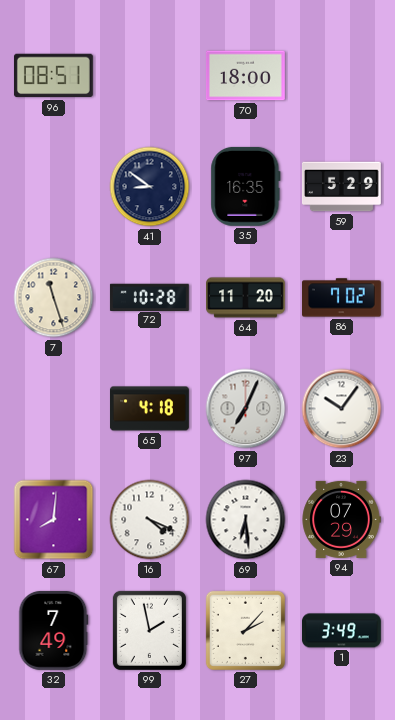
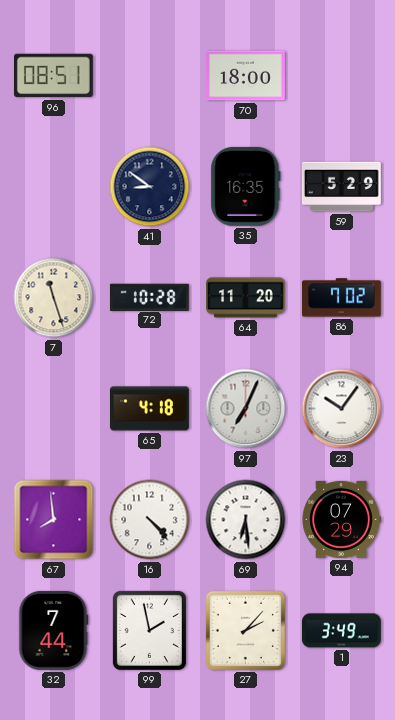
67: 8:01 -> 7:59
16: 4:19 -> 4:23
32: 7:49 -> 7:44
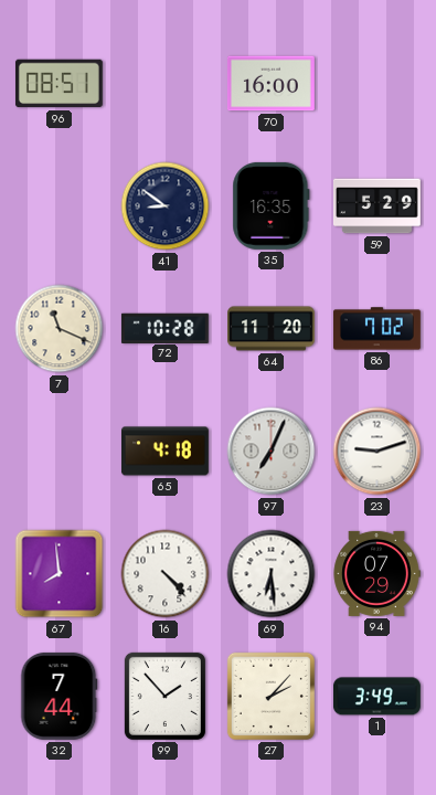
70: 18:00 -> 16:00
7: 11:27 -> 11:19
23: 10:06 -> 9:12
99: 1:58 -> 1:53
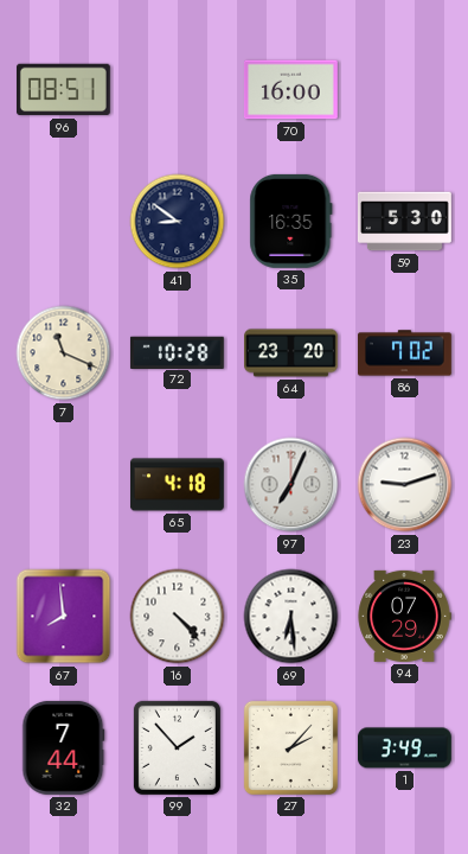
59: 5:29 -> 5:30
64: 11:20 -> 23:20
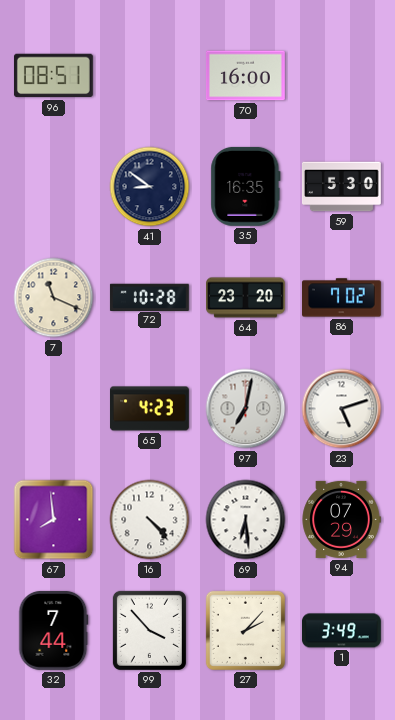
65: 4:18 -> 4:23
97: 7:04 -> 7:02
23: 9:12 -> 5:12
99: 1:53 -> 3:53
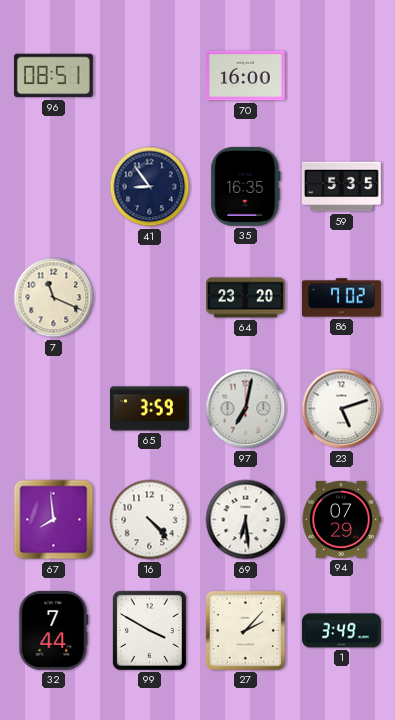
41: 8:51 -> 8:54
59: 5:30 -> 5:35
72: 10:28 -> none
65: 4:23 -> 3:59
99: 3:53 -> 3:50
